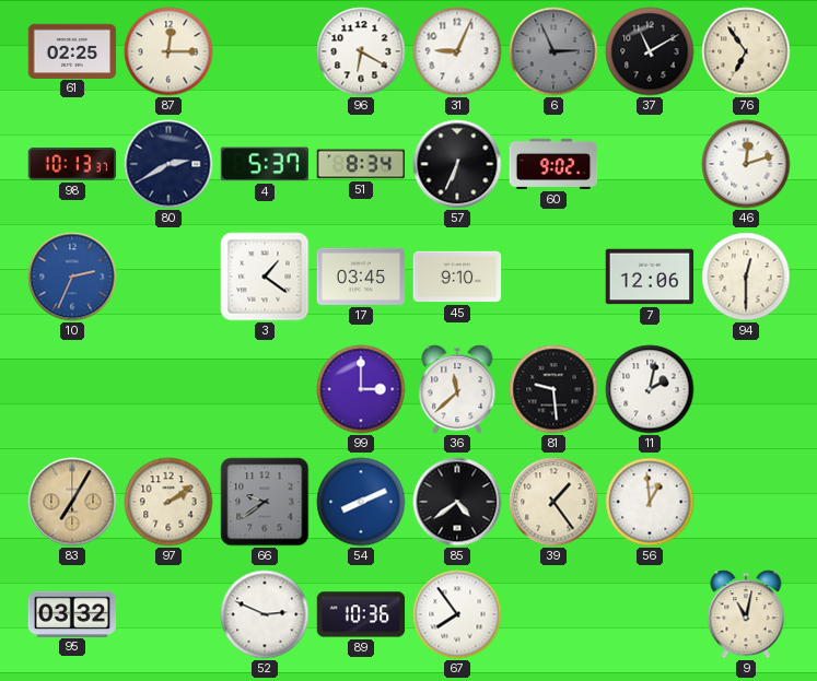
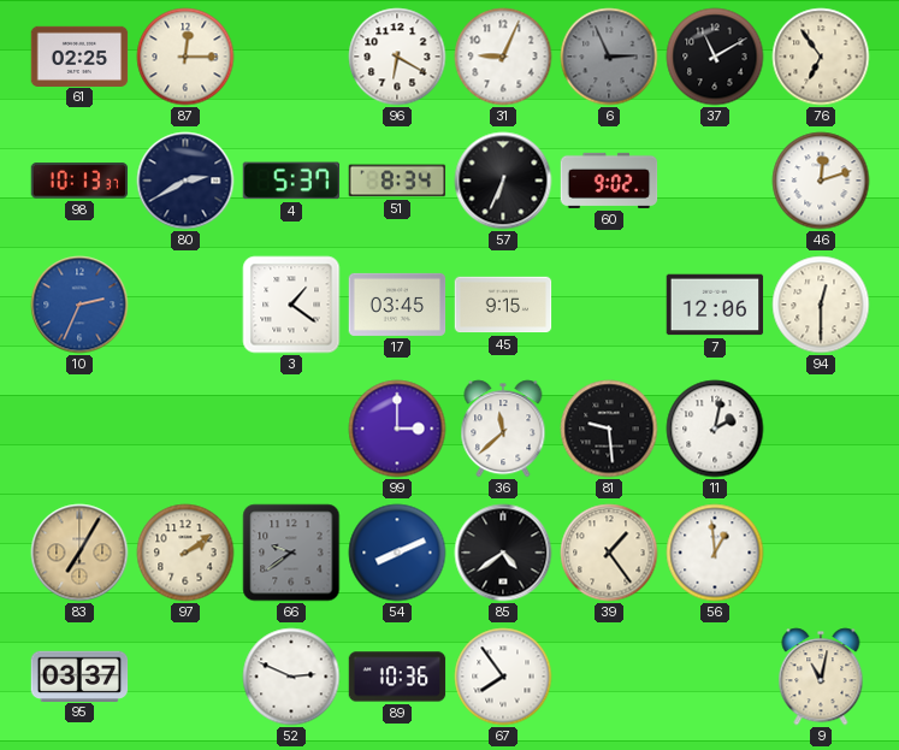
45: 9:10 -> 9:15
95: 03:32 -> 03:37
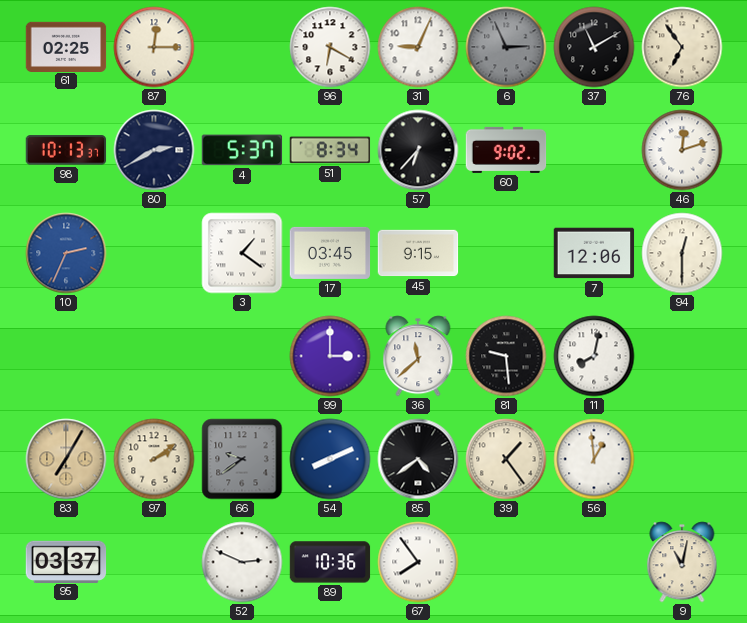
57: 6:34 -> 6:37
11: 2:02 -> 8:02
